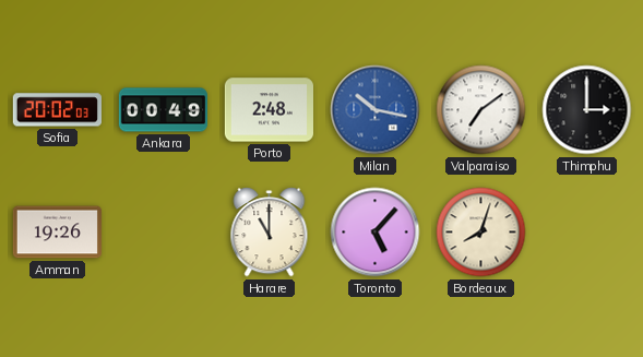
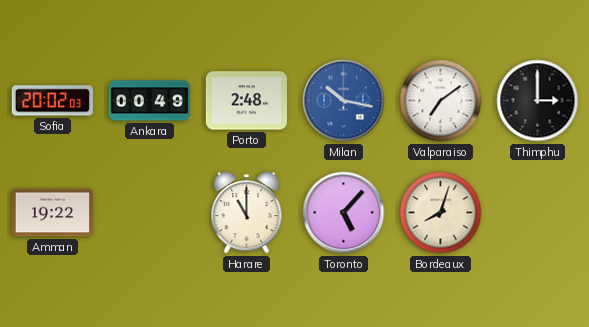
Amman: 19:26 -> 19:22
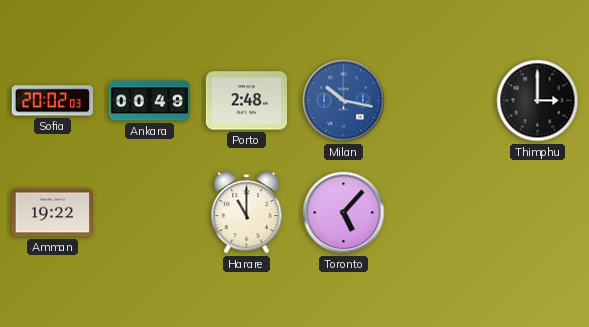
Valparaiso: 7:09 -> none
Bordeaux: 8:03 -> none
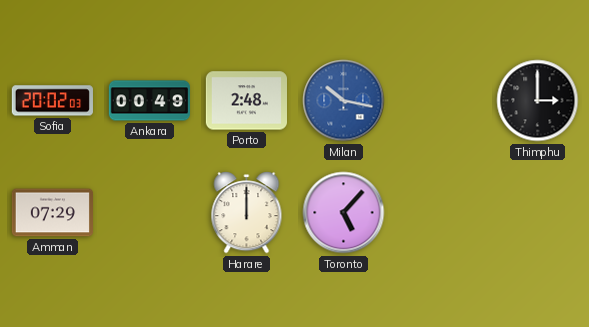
Amman: 19:22 -> 07:29
Harare: 11:00 -> 12:00
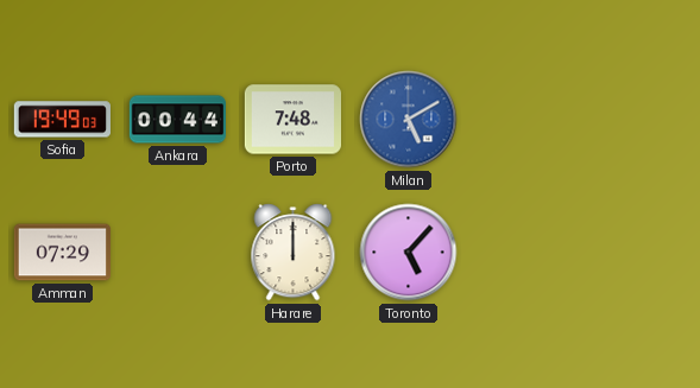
Sofia: 20:02 -> 19:49
Ankara: 00:49 -> 00:44
Porto: 2:48 -> 7:48
Milan: 10:17 -> 5:10
Thimphu: 3:00 -> none
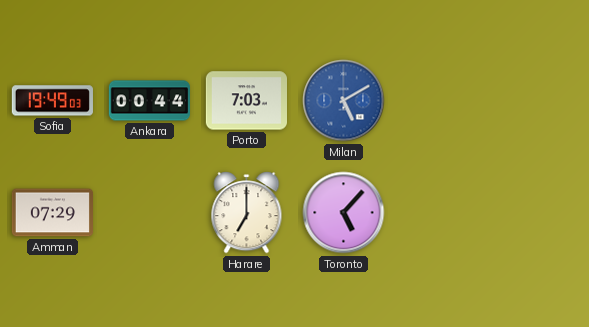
Porto: 7:48 -> 7:03
Harare: 12:00 -> 7:00
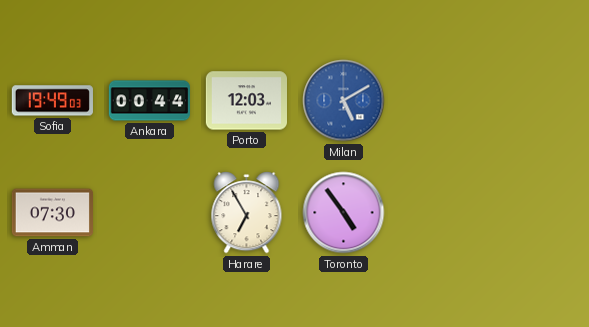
Porto: 7:03 -> 12:03
Amman: 07:29 -> 07:30
Harare: 7:00 -> 6:55
Toronto: 5:07 -> 4:54
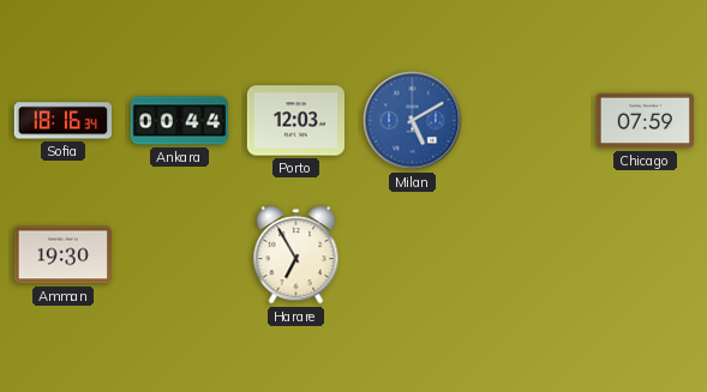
Sofia: 19:49 -> 18:16
Chicago: none -> 07:59
Amman: 07:30 -> 19:30
Toronto: 4:54 -> none
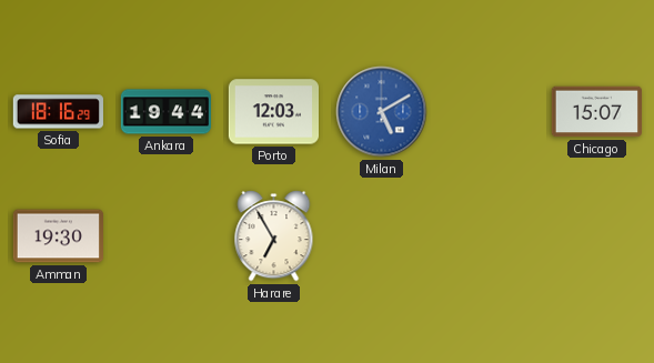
Sofia: 18:16:34 -> 18:16:29
Ankara: 00:44 -> 19:44
Chicago: 07:59 -> 15:07
